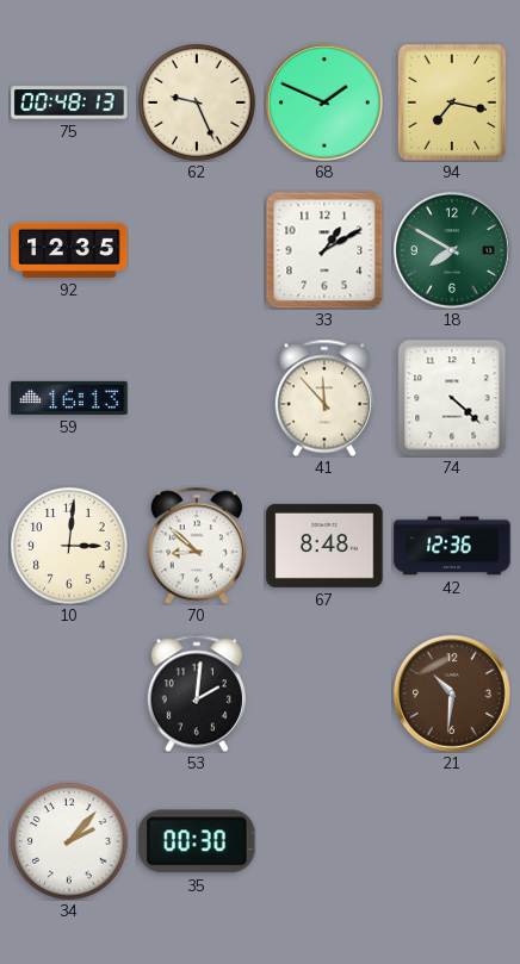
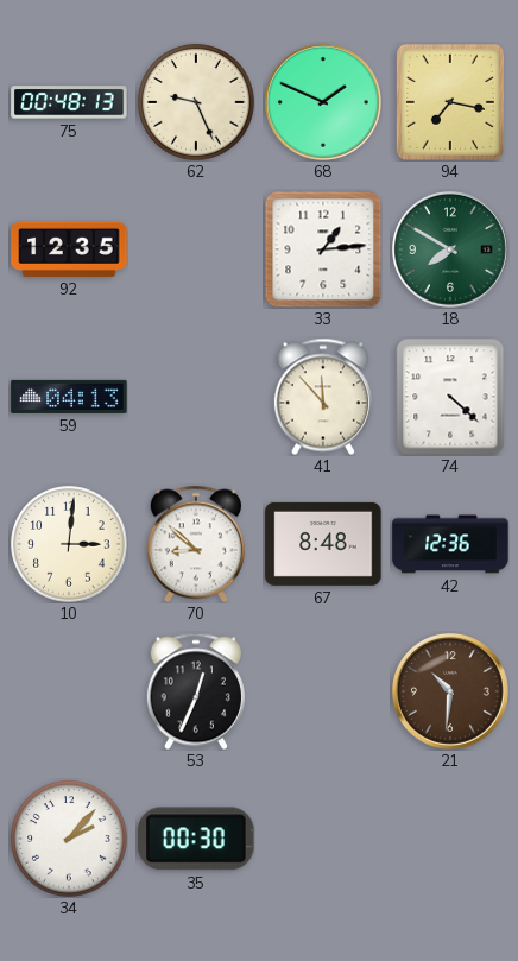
33: 1:10 -> 1:14
59: 16:13 -> 04:13
53: 2:01 -> 12:34
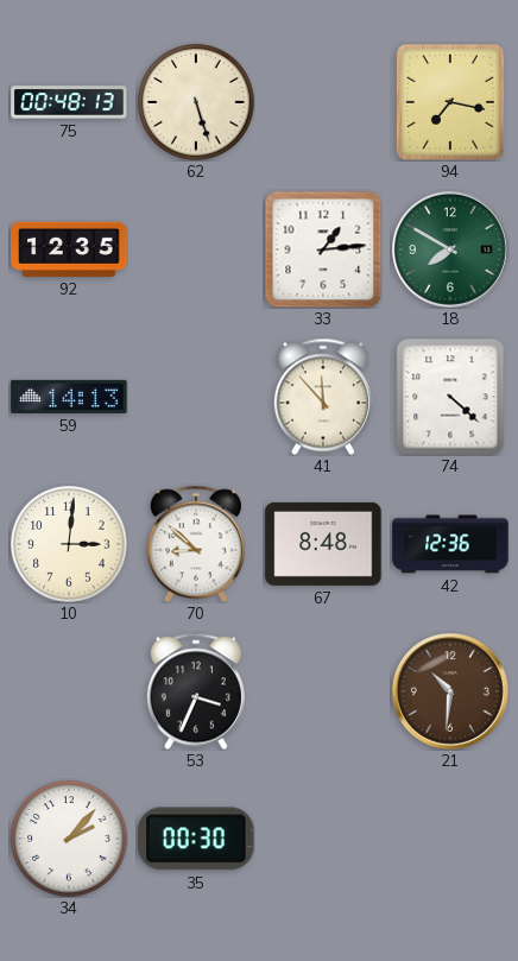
62: 9:26 -> 5:27
68: 1:49 -> none
59: 04:13 -> 14:13
53: 12:34 -> 3:34
